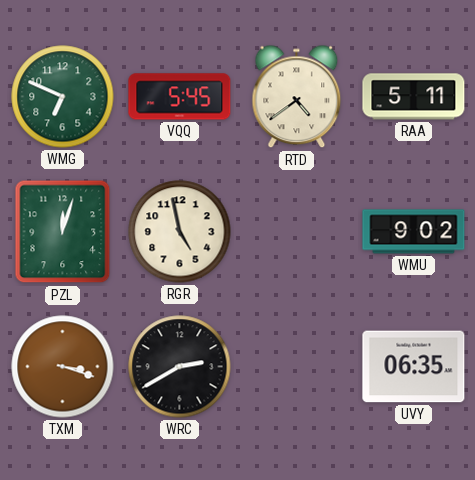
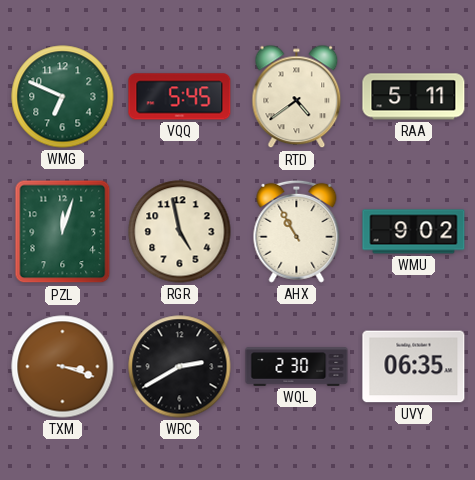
AHX: none -> 10:55
WQL: none -> 2:30
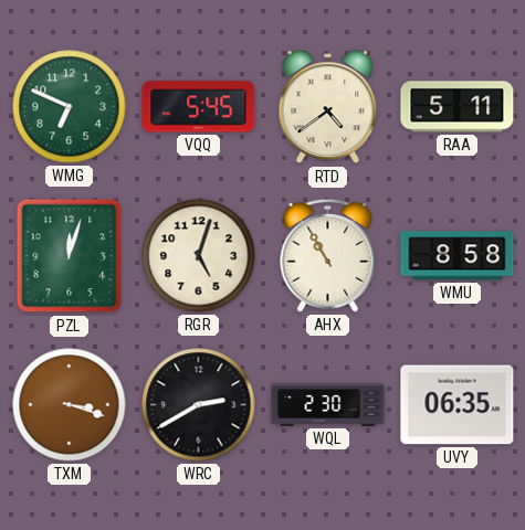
RGR: 4:58 -> 5:03
WMU: 9:02 -> 8:58
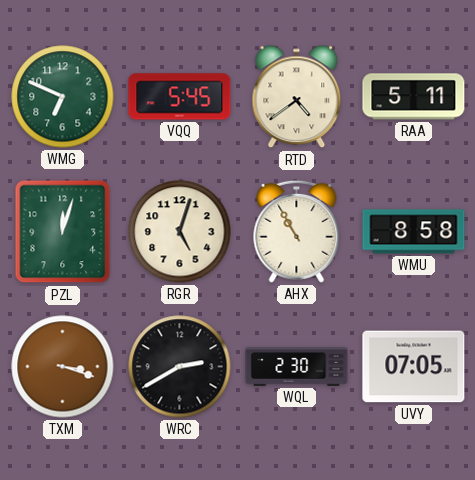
UVY: 06:35 -> 07:05
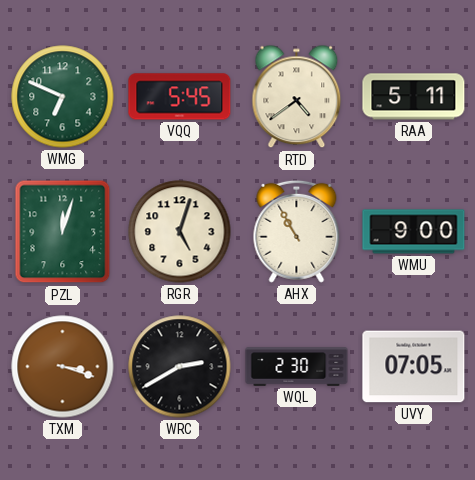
WMU: 8:58 -> 9:00
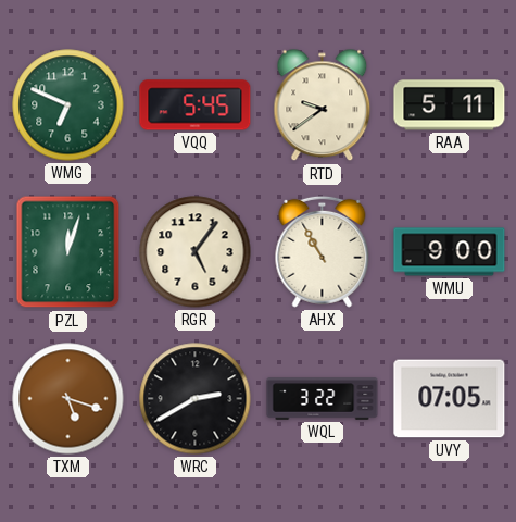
RTD: 4:39 -> 9:39
RGR: 5:03 -> 5:06
TXM: 3:18 -> 5:18
WQL: 2:30 -> 3:22
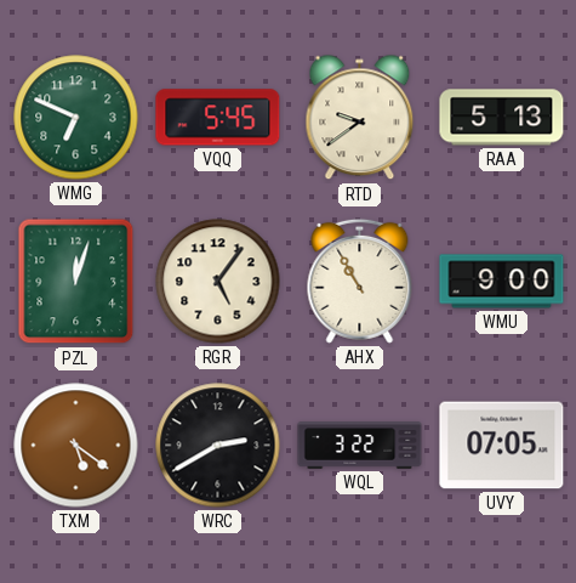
RAA: 5:11 -> 5:13
TXM: 5:18 -> 5:21
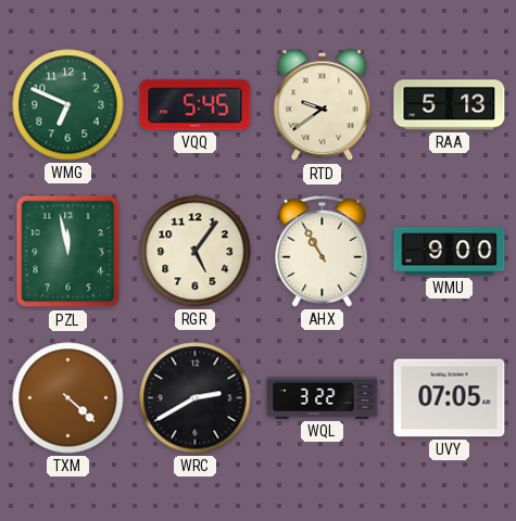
PZL: 12:03 -> 11:58
TXM: 5:21 -> 4:22
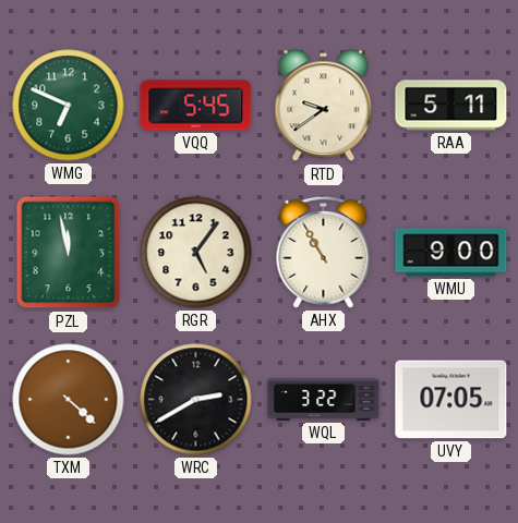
RAA: 5:13 -> 5:11
